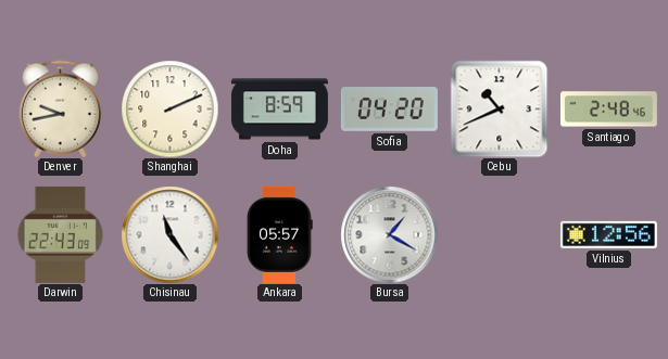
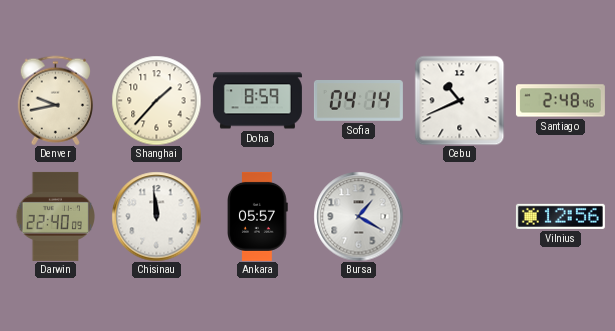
Shanghai: 2:11 -> 1:37
Sofia: 04:20 -> 04:14
Darwin: 22:43 -> 22:40
Chisinau: 11:24 -> 11:59
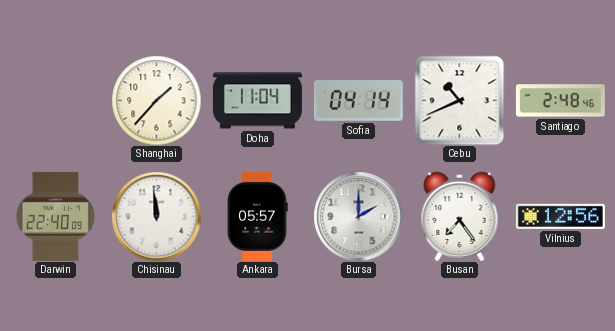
Denver: 9:43 -> none
Doha: 8:59 -> 11:04
Bursa: 1:20 -> 2:00
Busan: none -> 7:24
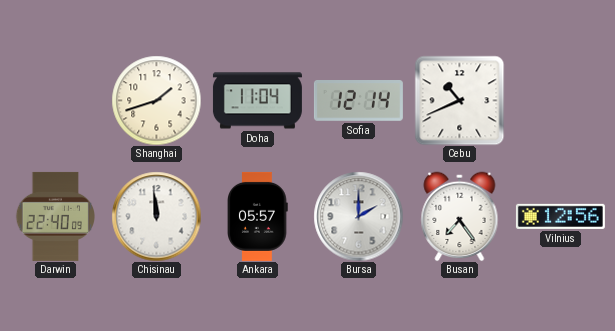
Shanghai: 1:37 -> 1:42
Sofia: 04:14 -> 12:14
Santiago: 2:48 -> none
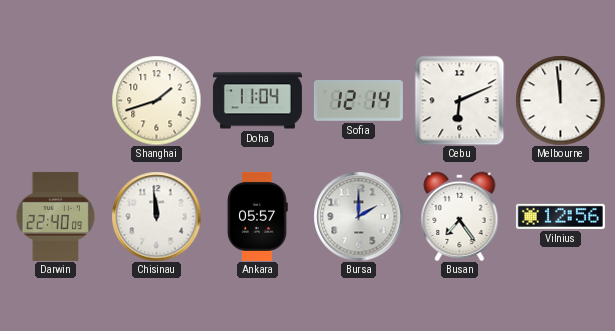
Cebu: 10:41 -> 6:11
Melbourne: none -> 11:59
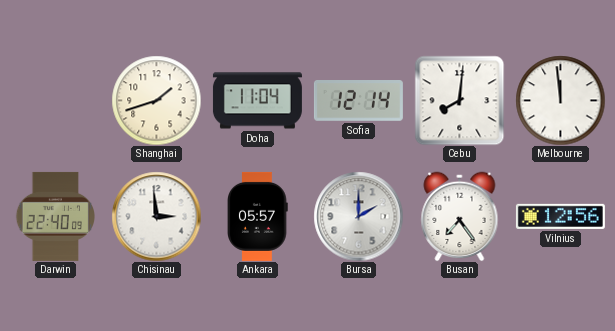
Cebu: 6:11 -> 8:01
Chisinau: 11:59 -> 2:59
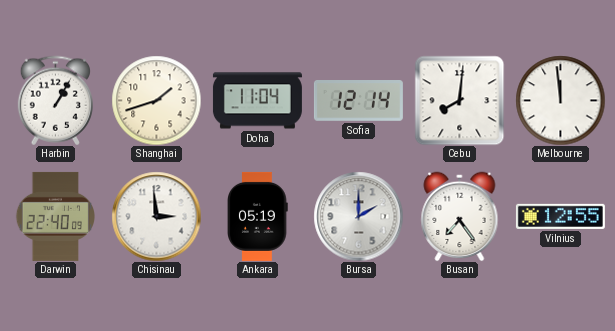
Harbin: none -> 1:05
Ankara: 05:57 -> 05:19
Vilnius: 12:56 -> 12:55
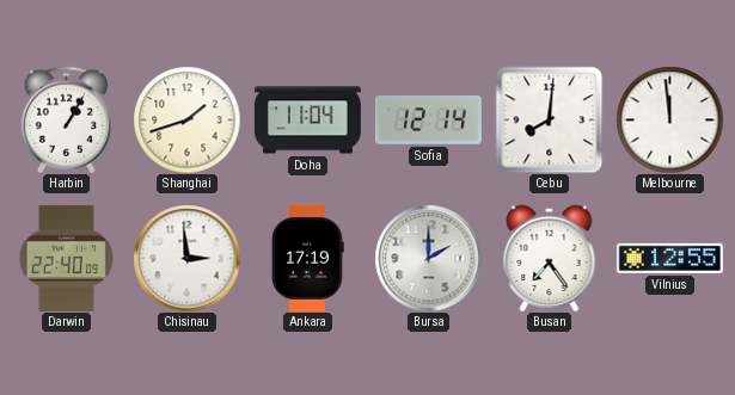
Ankara: 05:19 -> 17:19
